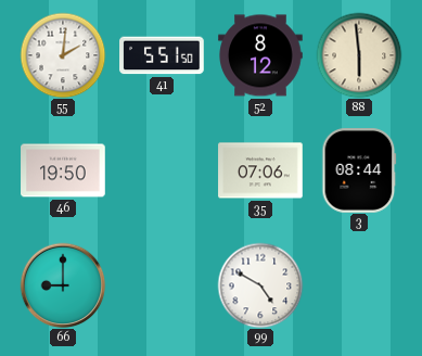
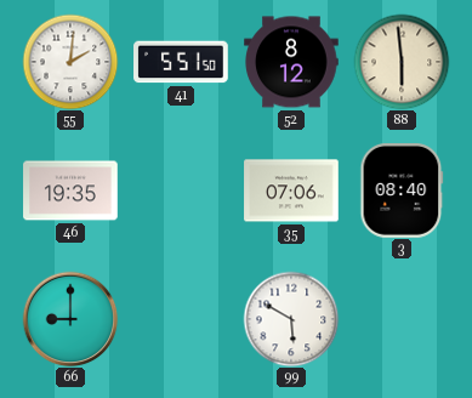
46: 19:50 -> 19:35
3: 08:44 -> 08:40
99: 4:50 -> 5:50
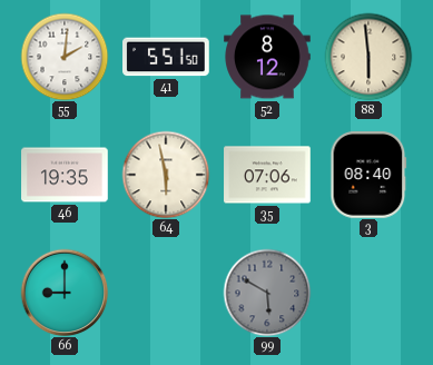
64: none -> 5:58
99 dial: white -> grey
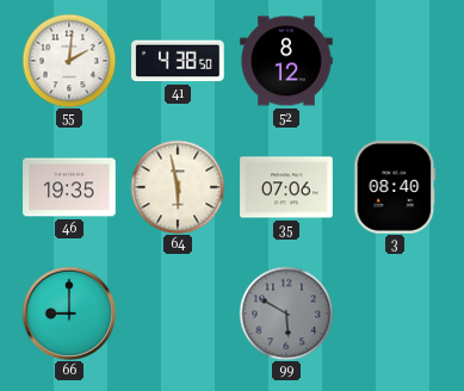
41: 5:51 -> 4:38
88: 5:59 -> none
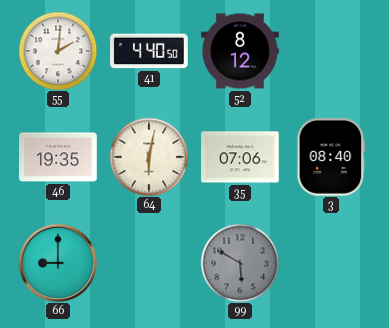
41: 4:38 -> 4:40
64: 5:58 -> 6:02
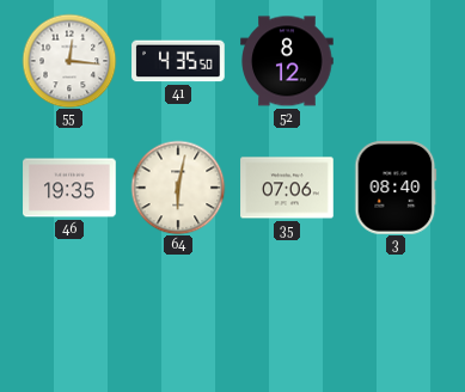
55: 2:01 -> 12:16
41: 4:40 -> 4:35
66: 9:00 -> none
99: 5:50 -> none
